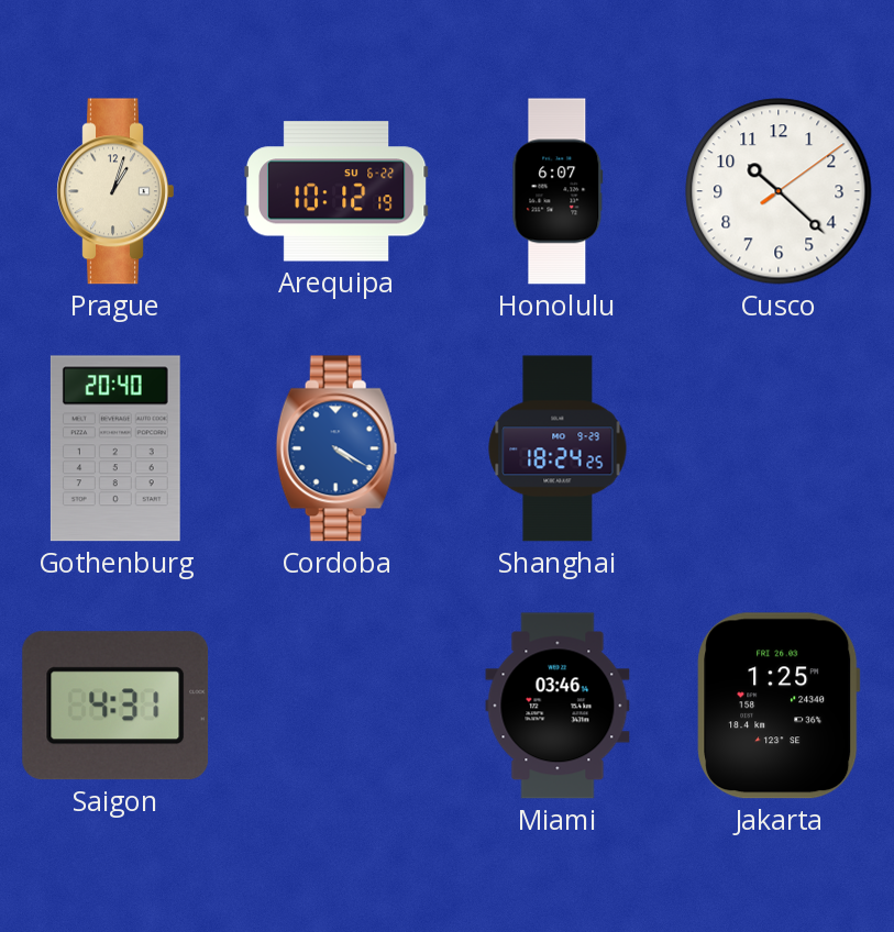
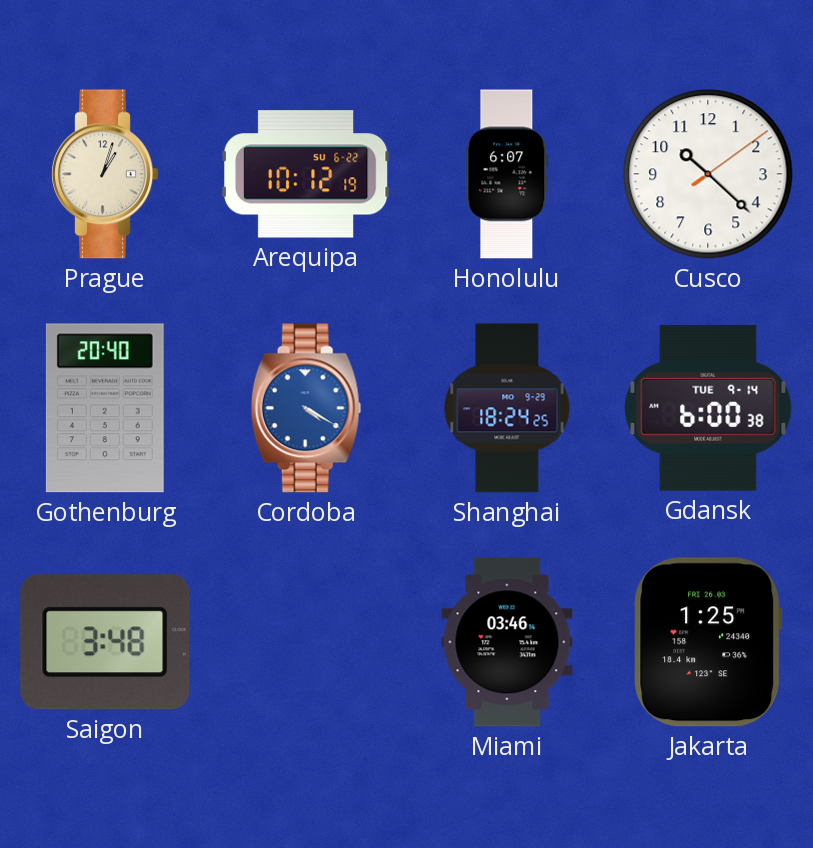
Gdansk: none -> 6:00
Saigon: 4:31 -> 3:48
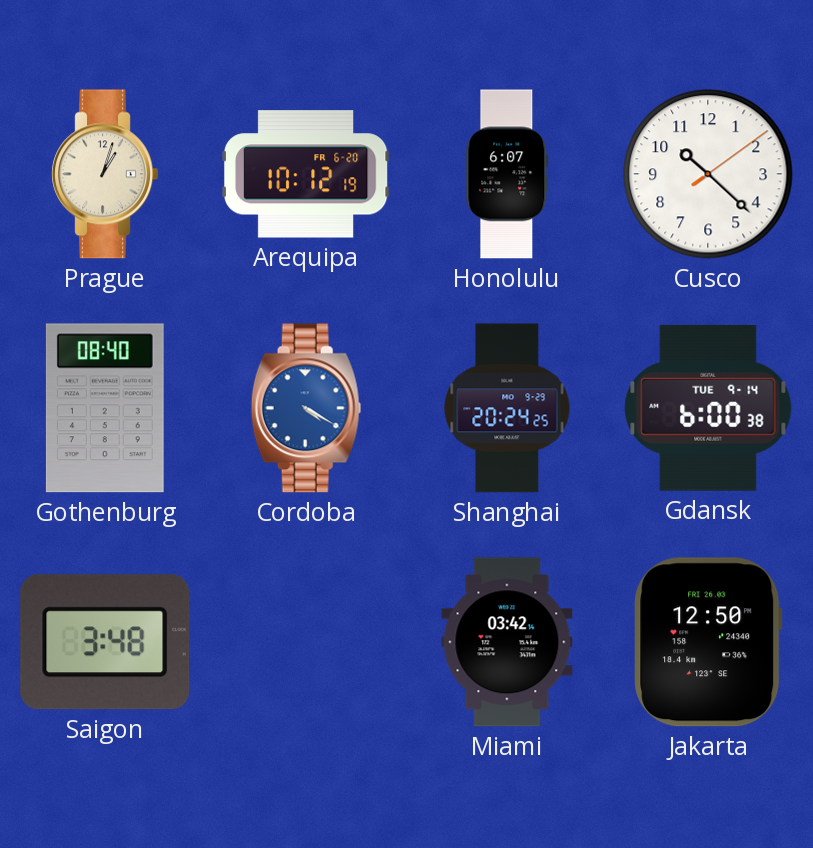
Arequipa date: SU 6-22 -> FR 6-20
Gothenburg: 20:40 -> 08:40
Shanghai: 18:24 -> 20:24
Miami: 03:46 -> 03:42
Jakarta: 1:25 -> 12:50
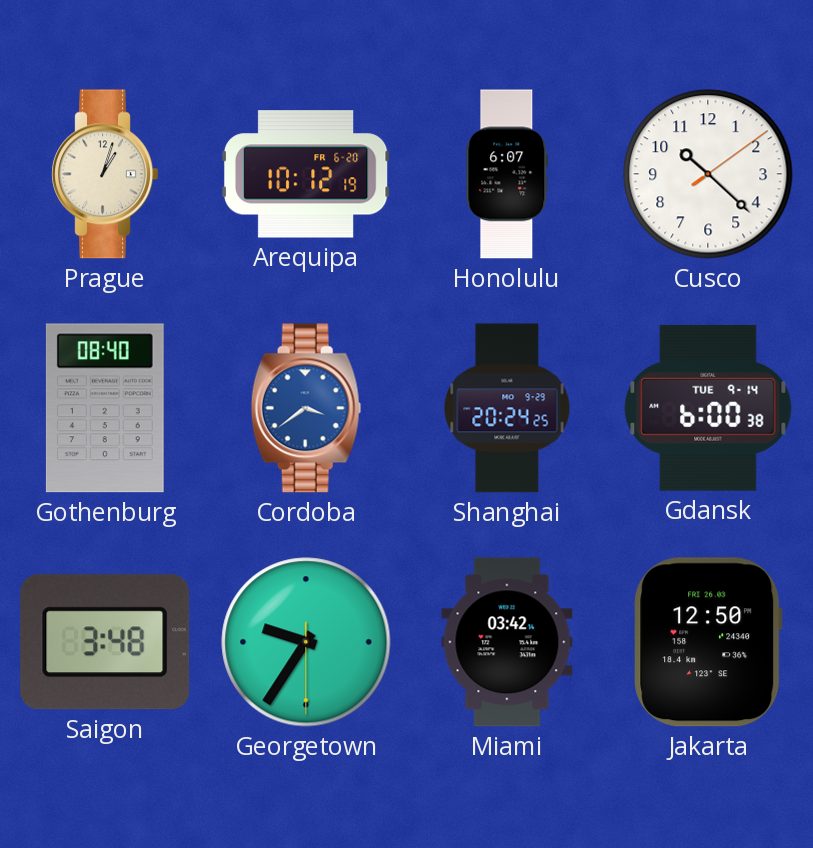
Cordoba: 4:20 -> 3:39
Georgetown: none -> 9:35
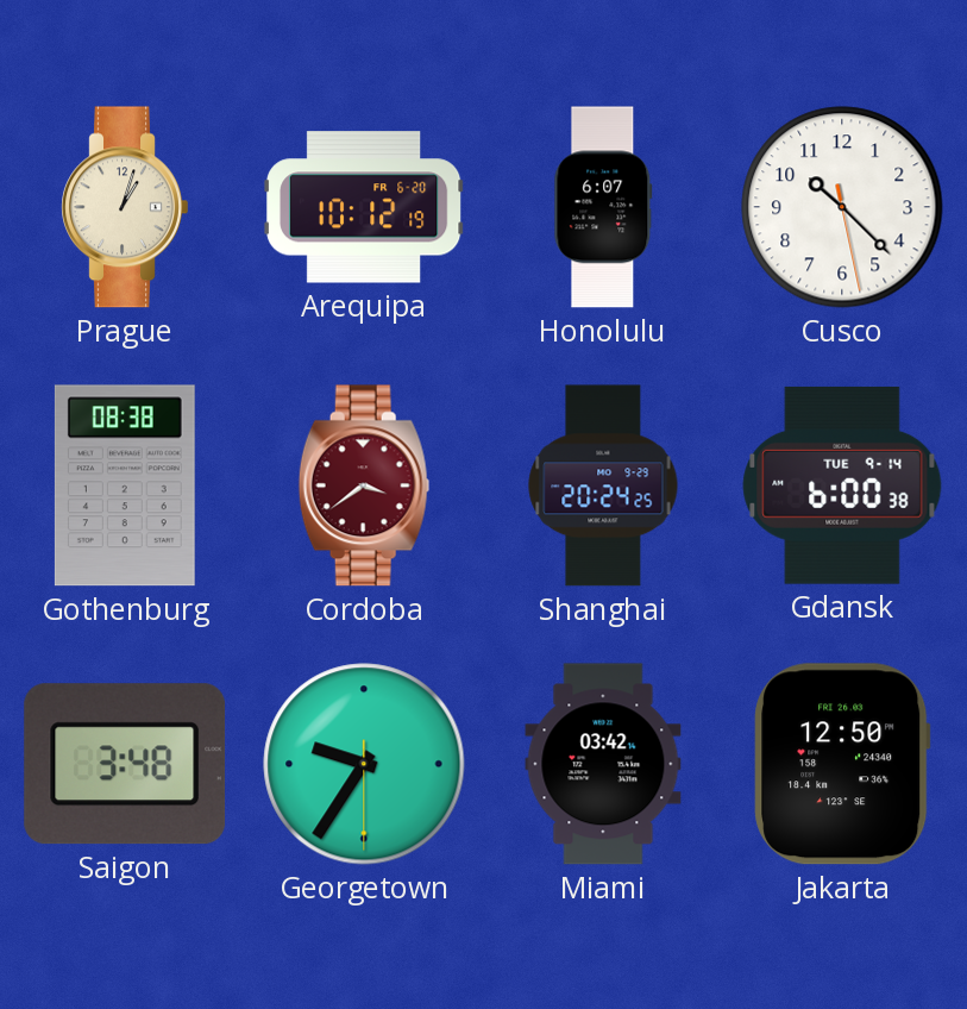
Cusco: 10:22:09 -> 10:22:28
Gothenburg: 08:40 -> 08:38
Cordoba dial: blue -> burgundy
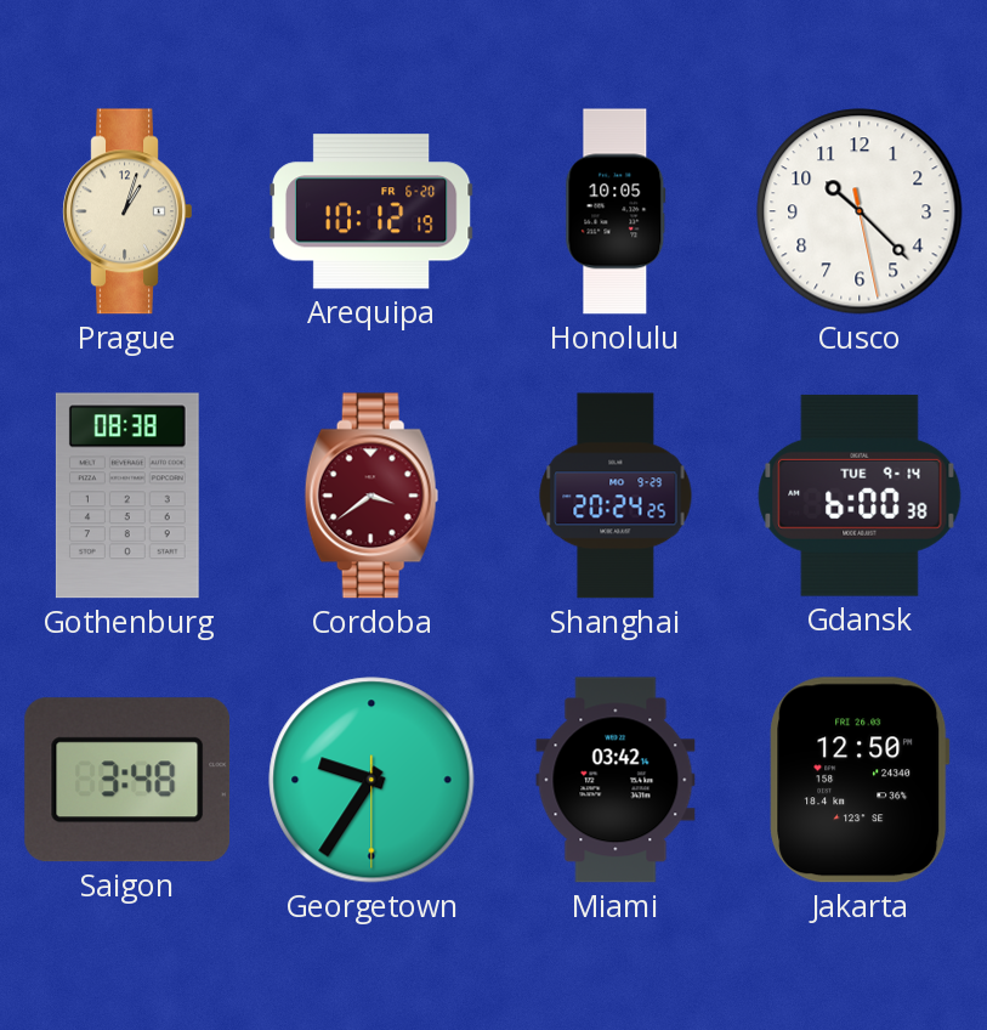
Honolulu: 6:07 -> 10:05
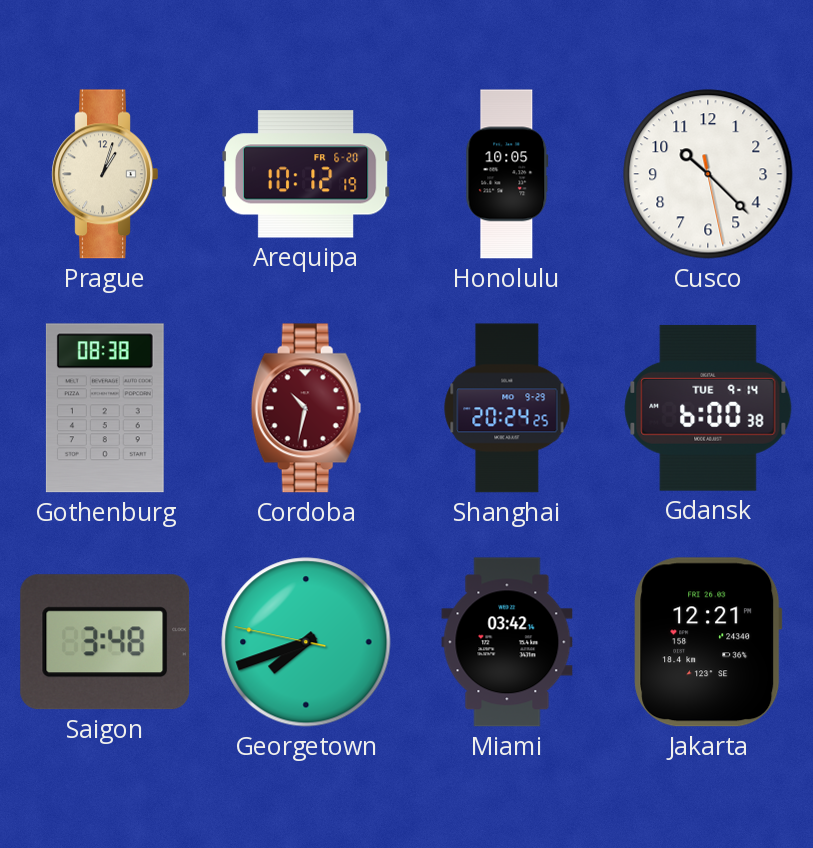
Cordoba: 3:39 -> 10:32
Georgetown: 9:35 -> 7:41
Jakarta: 12:50 -> 12:21
